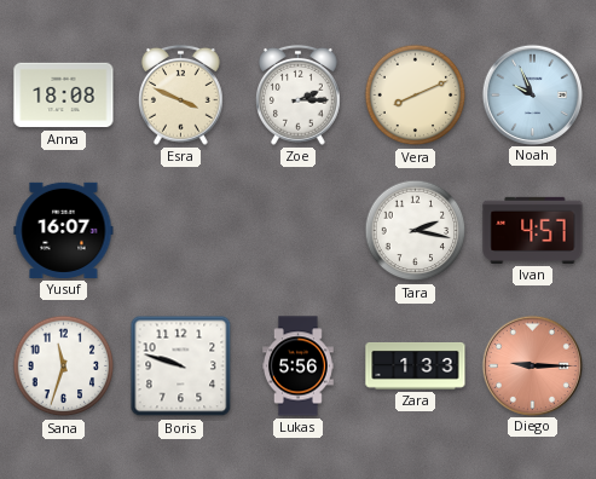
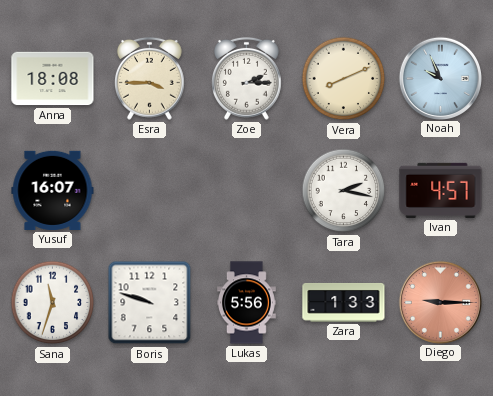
Esra: 3:49 -> 3:45
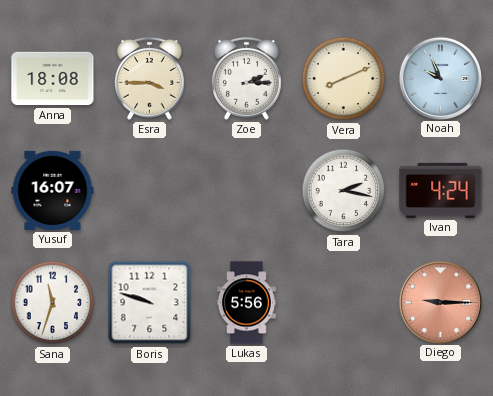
Ivan: 4:57 -> 4:24
Zara: 1:33 -> none
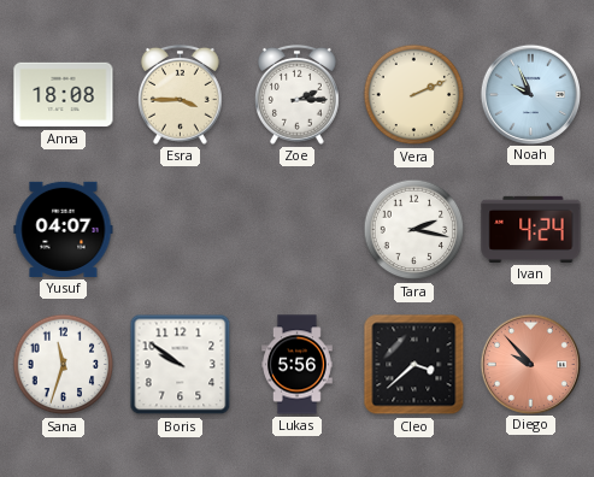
Vera: 8:11 -> 2:11
Yusuf: 16:07 -> 04:07
Boris: 9:48 -> 9:51
Cleo: none -> 3:38
Diego: 9:15 -> 9:53
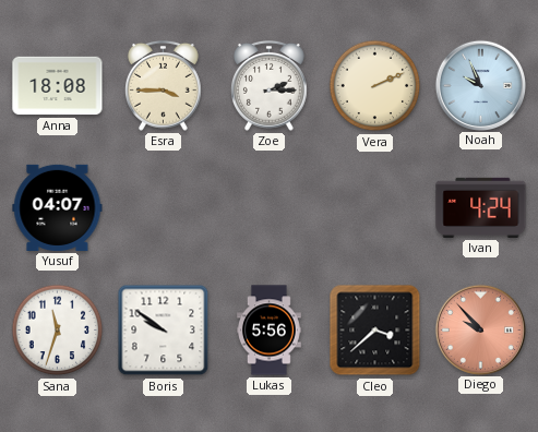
Tara: 2:17 -> none
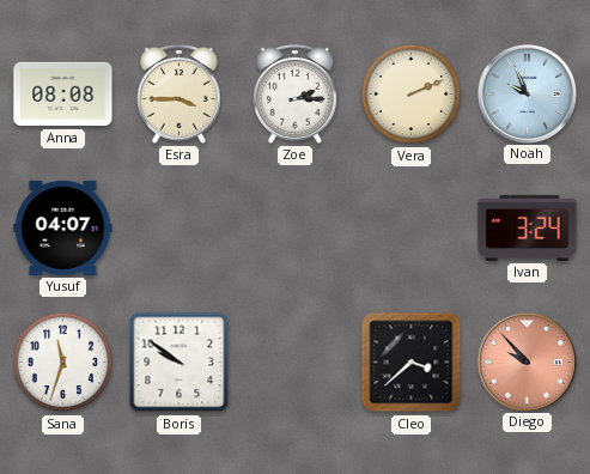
Anna: 18:08 -> 08:08
Ivan: 4:24 -> 3:24
Lukas: 5:56 -> none
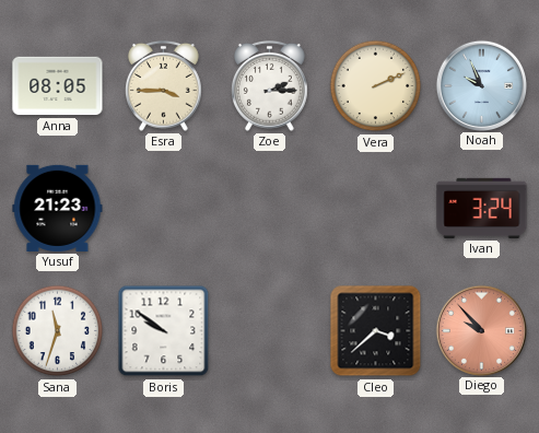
Anna: 08:08 -> 08:05
Yusuf: 04:07 -> 21:23
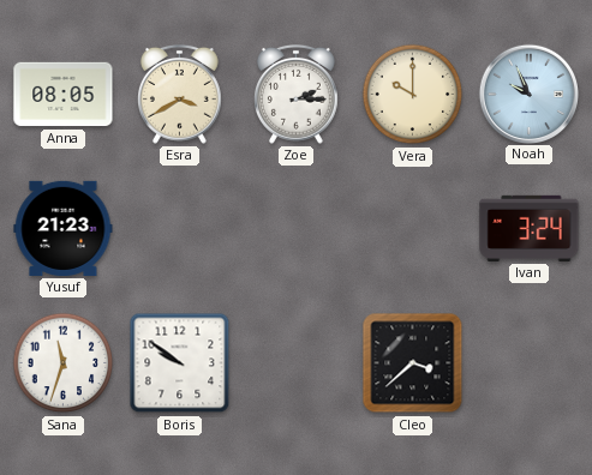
Esra: 3:45 -> 3:40
Vera: 2:11 -> 10:00
Diego: 9:53 -> none
